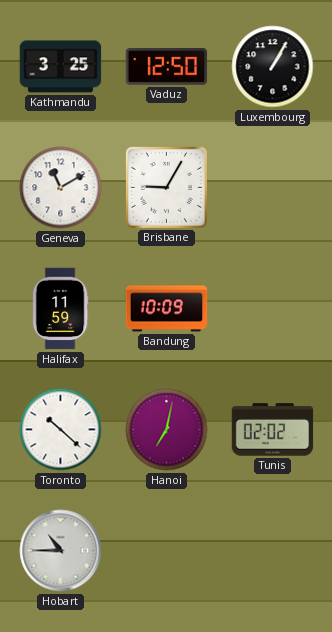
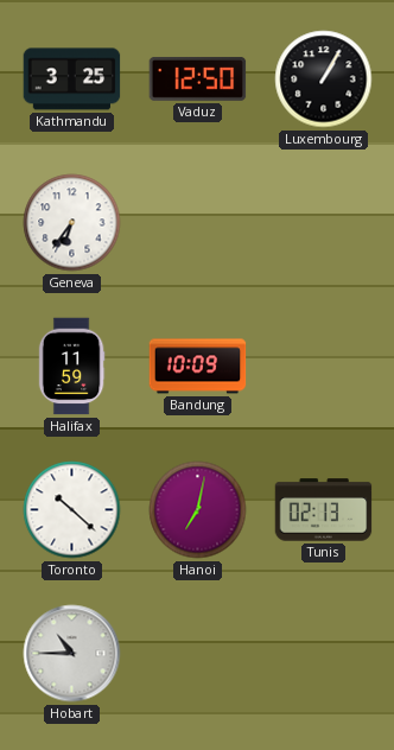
Geneva: 11:10 -> 6:36
Brisbane: 9:05 -> none
Tunis: 02:02 -> 02:13
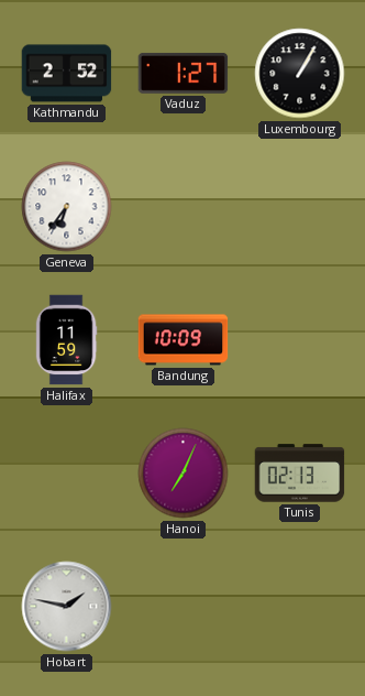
Kathmandu: 3:25 -> 2:52
Vaduz: 12:50 -> 1:27
Toronto: 10:22 -> none
Hanoi: 7:02 -> 7:04
Hobart: 10:45 -> 1:47
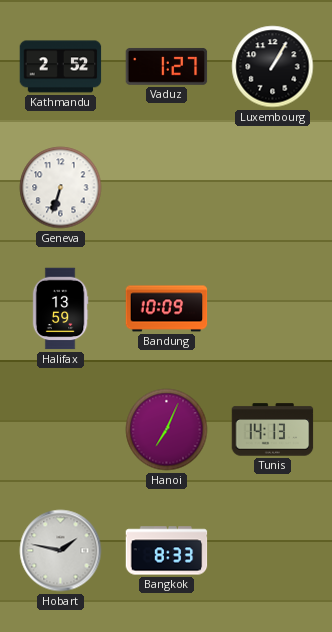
Geneva: 6:36 -> 6:33
Halifax: 11:59 -> 13:59
Tunis: 02:13 -> 14:13
Bangkok: none -> 8:33
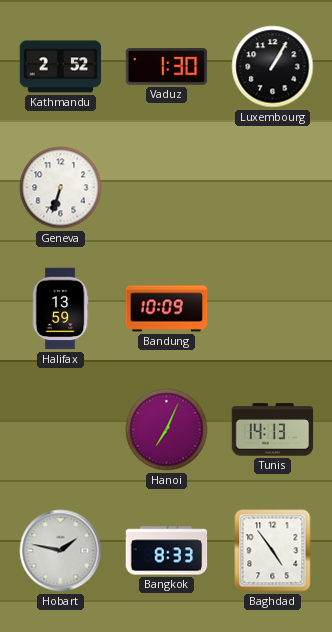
Vaduz: 1:27 -> 1:30
Baghdad: none -> 4:54
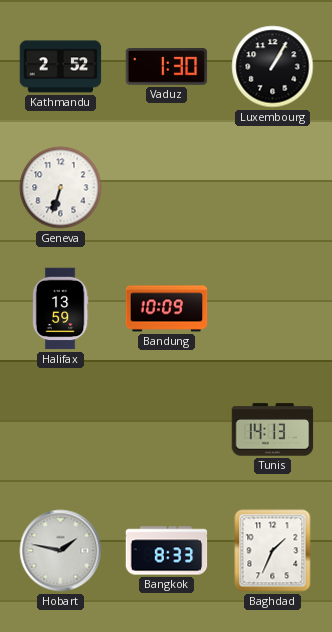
Hanoi: 7:04 -> none
Baghdad: 4:54 -> 1:34
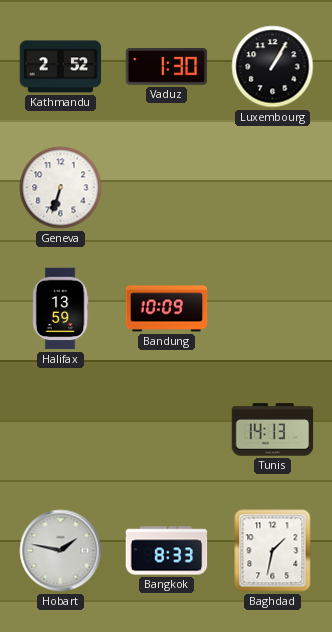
Baghdad: 1:34 -> 1:32
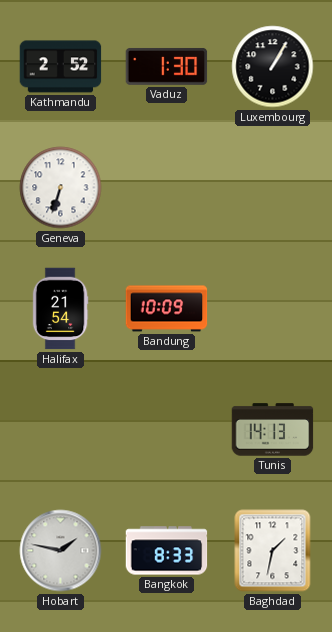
Halifax: 13:59 -> 21:54
